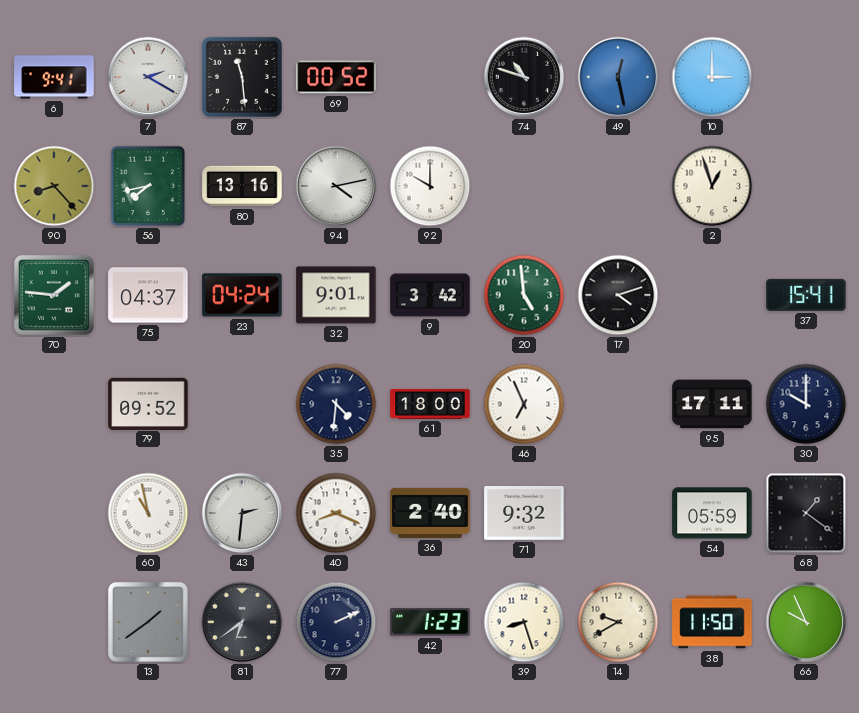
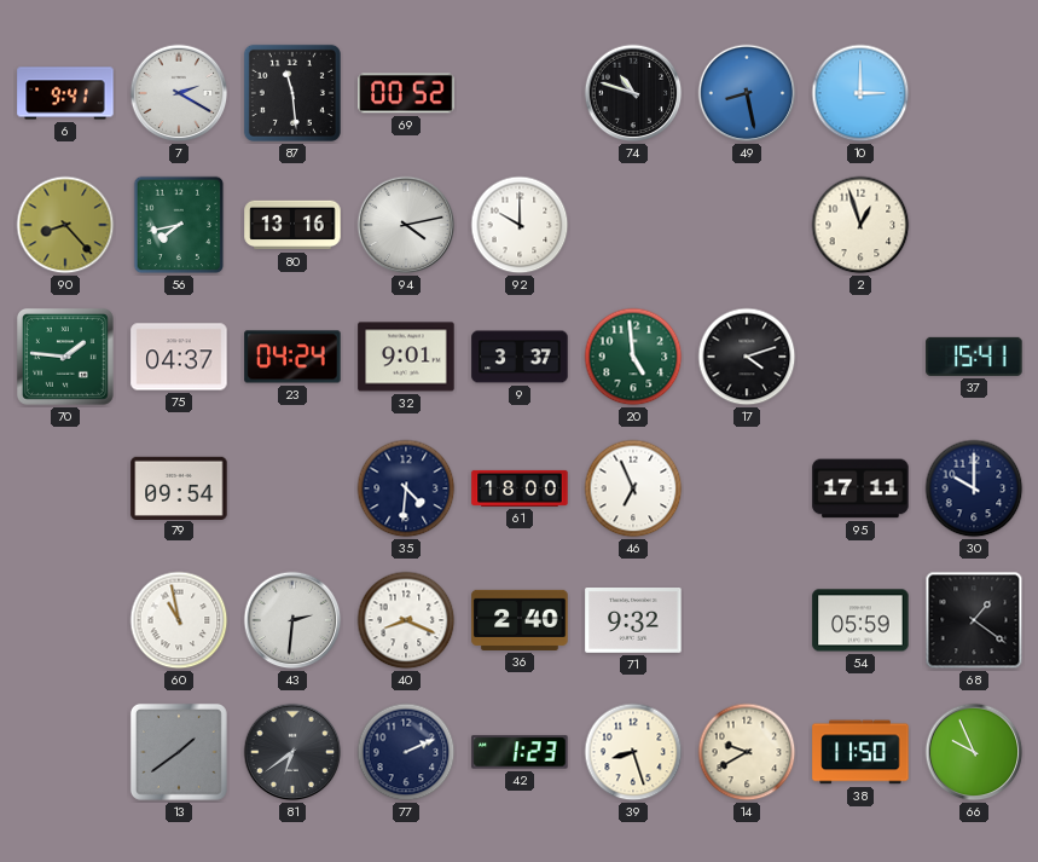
49: 12:28 -> 8:28
9: 3:42 -> 3:37
79: 09:52 -> 09:54
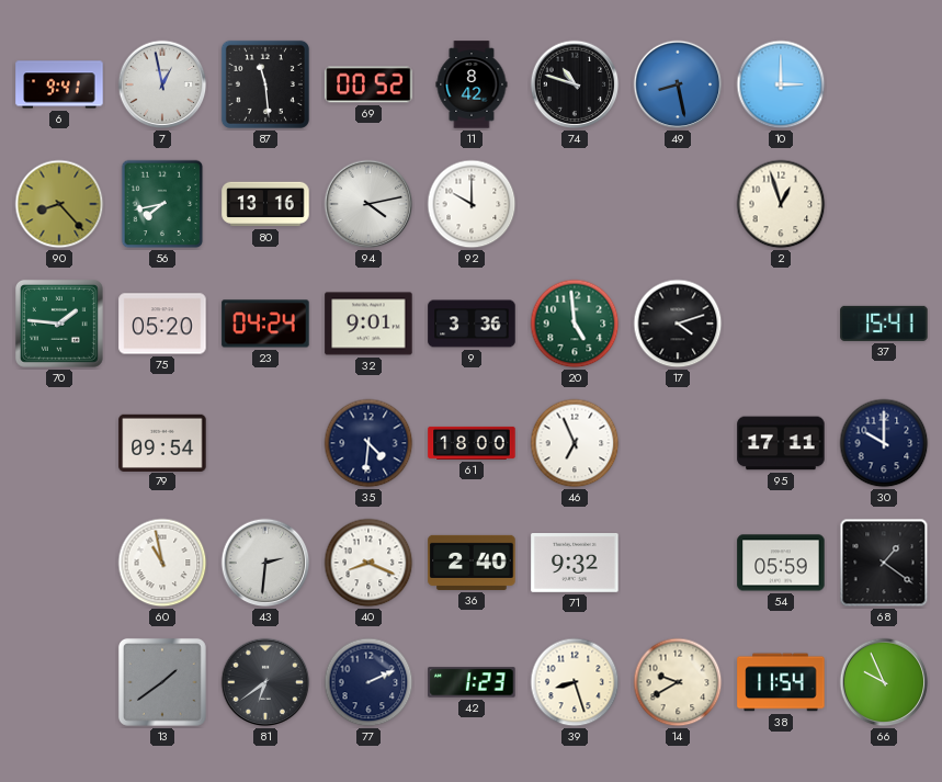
7: 2:20 -> 12:58
11: none -> 8:42
75: 04:37 -> 05:20
9: 3:37 -> 3:36
38: 11:50 -> 11:54
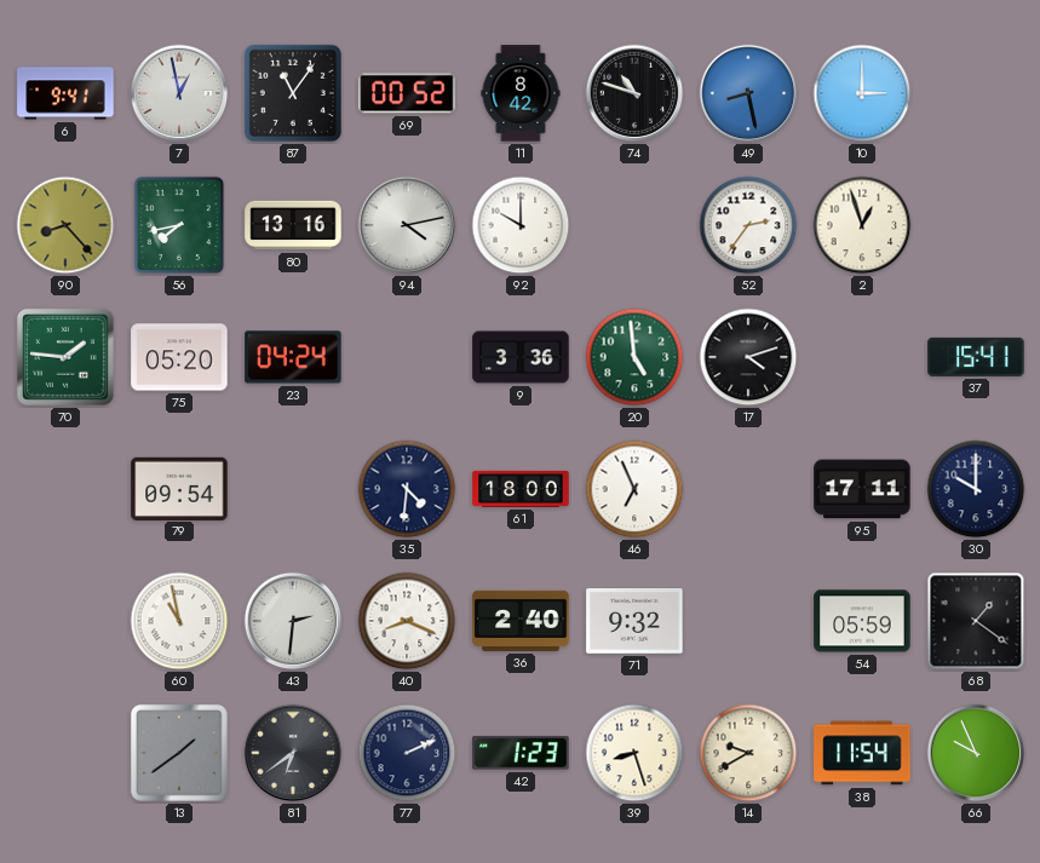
87: 11:29 -> 11:06
52: none -> 2:36
32: 9:01 -> none
